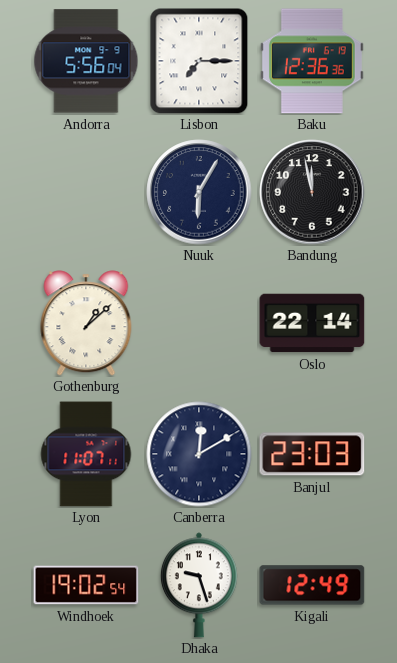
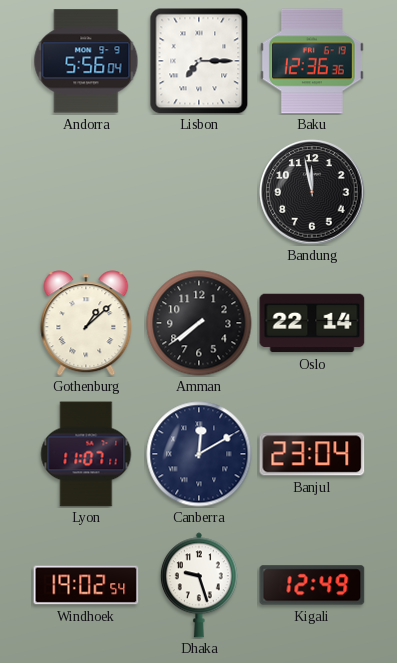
Nuuk: 6:05 -> none
Amman: none -> 7:39
Banjul: 23:03 -> 23:04
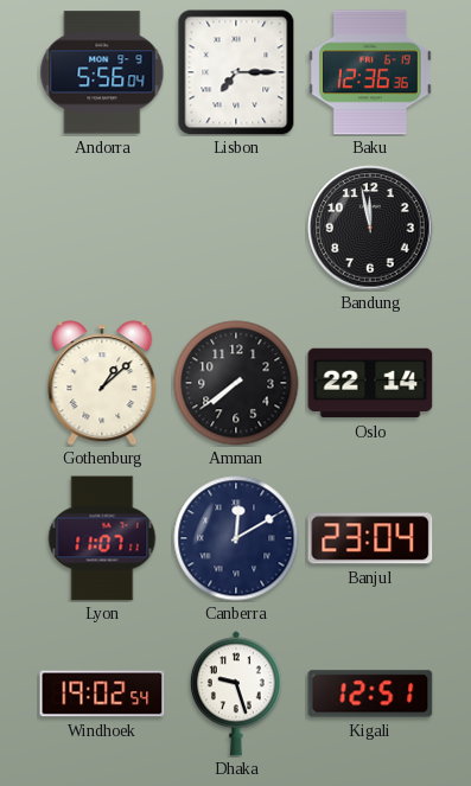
Kigali: 12:49 -> 12:51
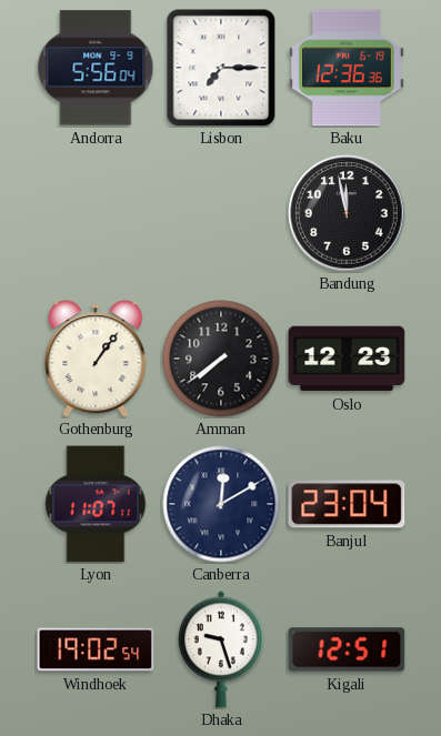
Gothenburg: 1:08 -> 1:06
Oslo: 22:14 -> 12:23
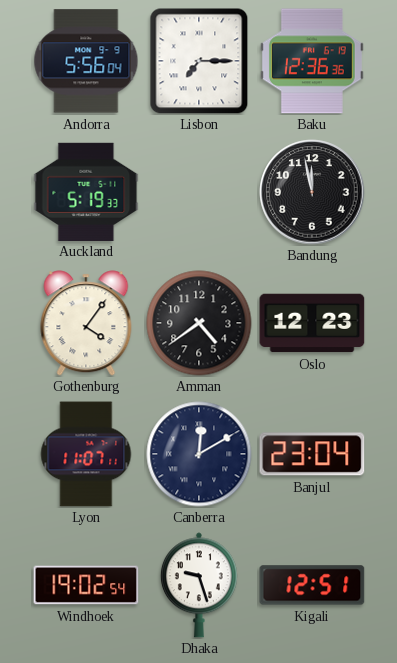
Auckland: none -> 5:19
Gothenburg: 1:06 -> 4:06
Amman: 7:39 -> 4:39
